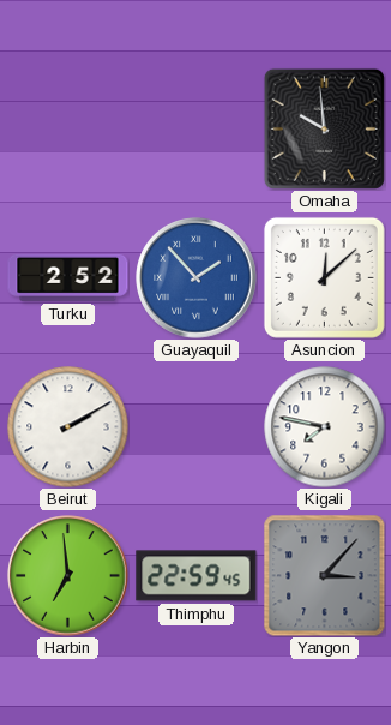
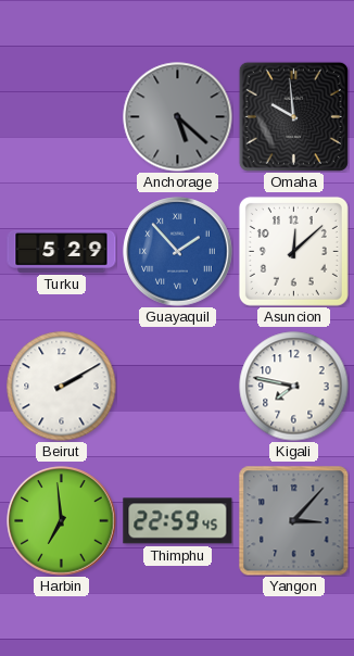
Anchorage: none -> 5:22
Turku: 2:52 -> 5:29
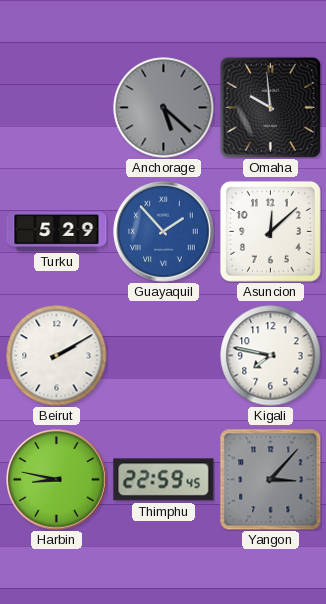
Harbin: 6:59 -> 8:47
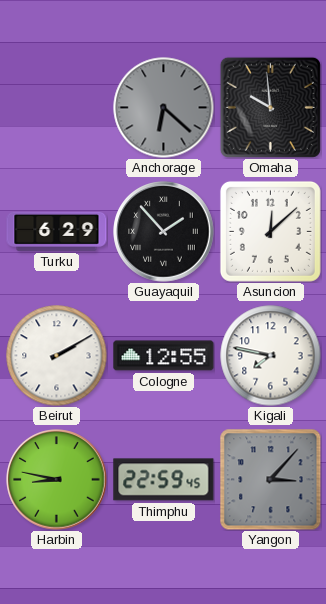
Anchorage: 5:22 -> 6:22
Turku: 5:29 -> 6:29
Guayaquil dial: blue -> black
Cologne: none -> 12:55
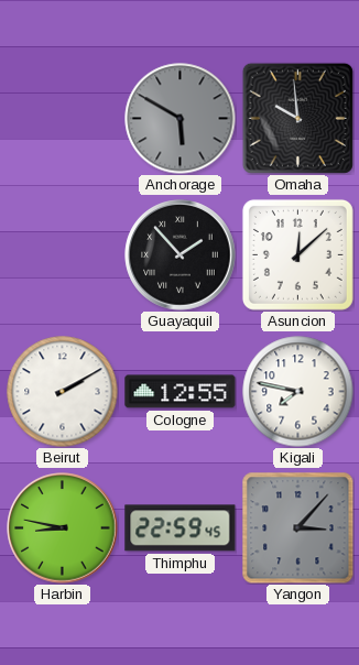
Anchorage: 6:22 -> 5:50
Turku: 6:29 -> none
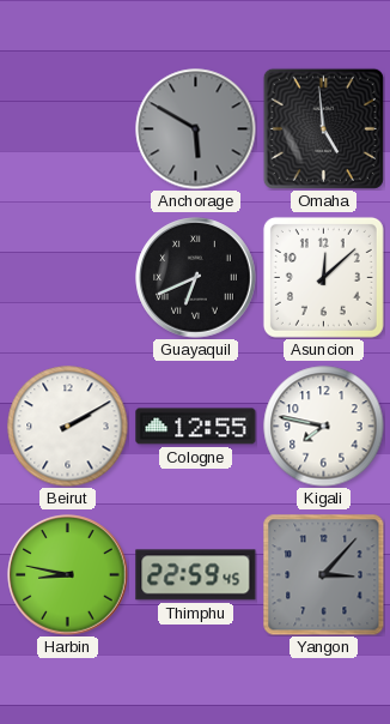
Omaha: 9:59 -> 4:59
Guayaquil: 1:53 -> 6:41
